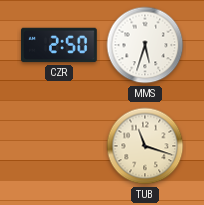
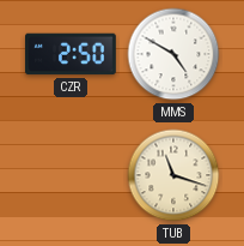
MMS: 5:33 -> 4:50
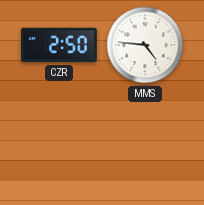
MMS: 4:50 -> 4:46
TUB: 11:18 -> none
